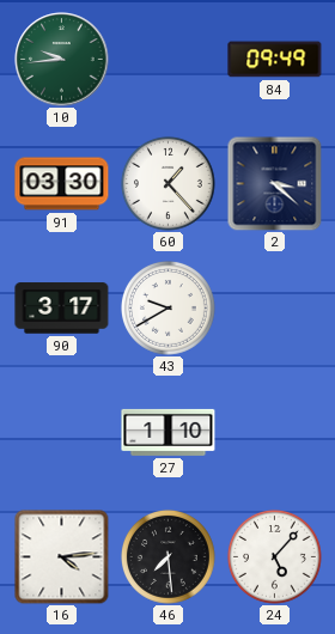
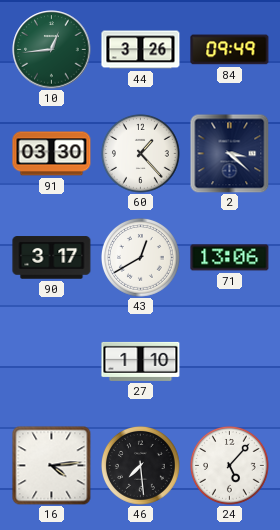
10: 9:44 -> 12:44
44: none -> 3:26
43: 9:40 -> 12:40
71: none -> 13:06
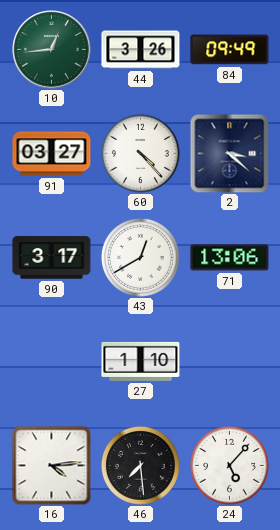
91: 03:30 -> 03:27
60: 1:23 -> 4:23
